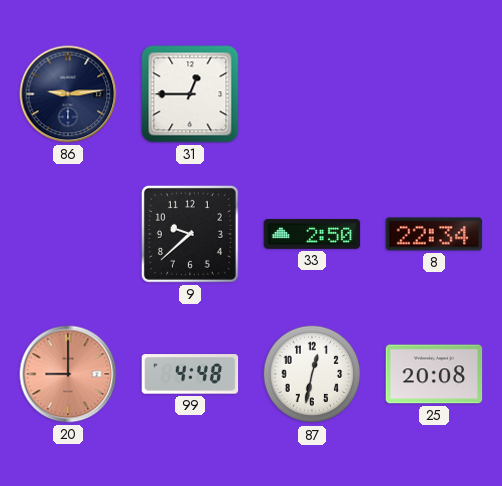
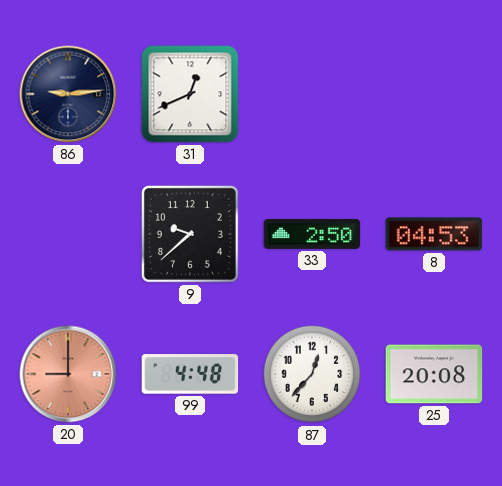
31: 12:45 -> 12:41
8: 22:34 -> 04:53
87: 12:32 -> 12:37
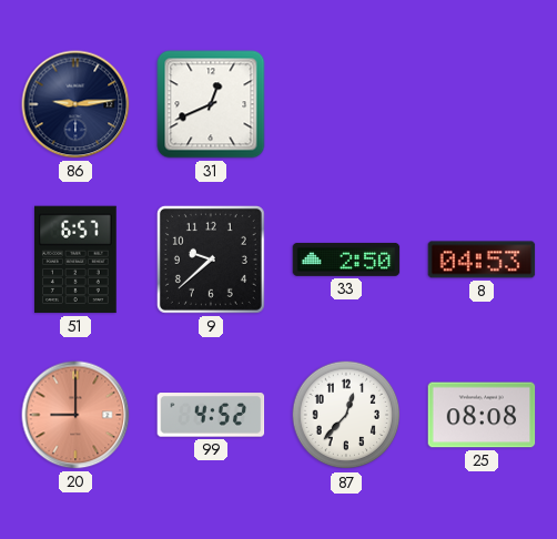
51: none -> 6:57
99: 4:48 -> 4:52
25: 20:08 -> 08:08
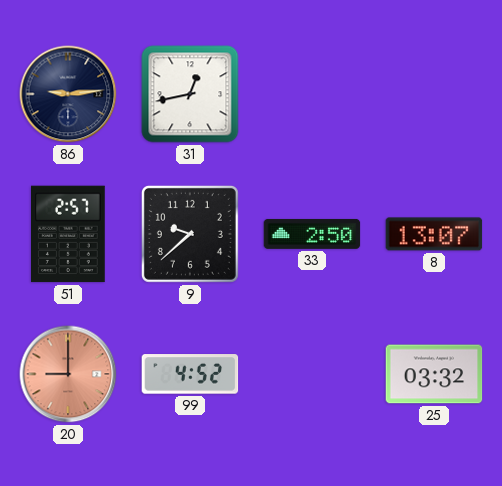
31: 12:41 -> 12:43
51: 6:57 -> 2:57
8: 04:53 -> 13:07
87: 12:37 -> none
25: 08:08 -> 03:32
